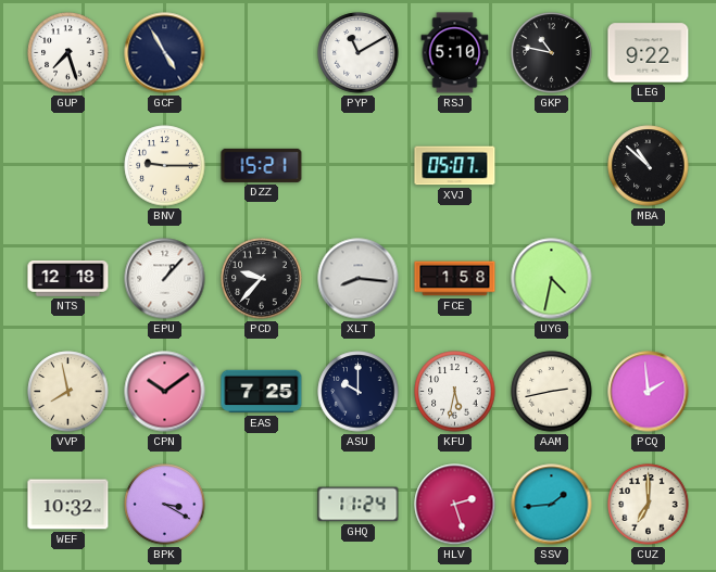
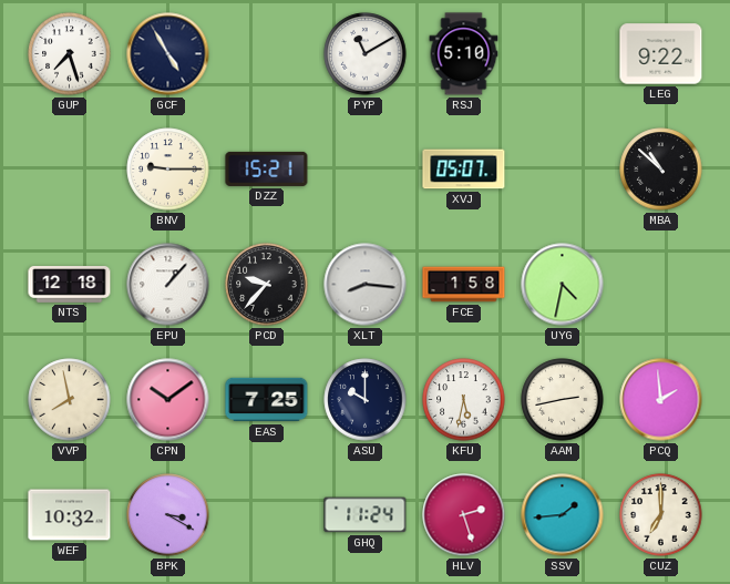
GKP: 10:47 -> none
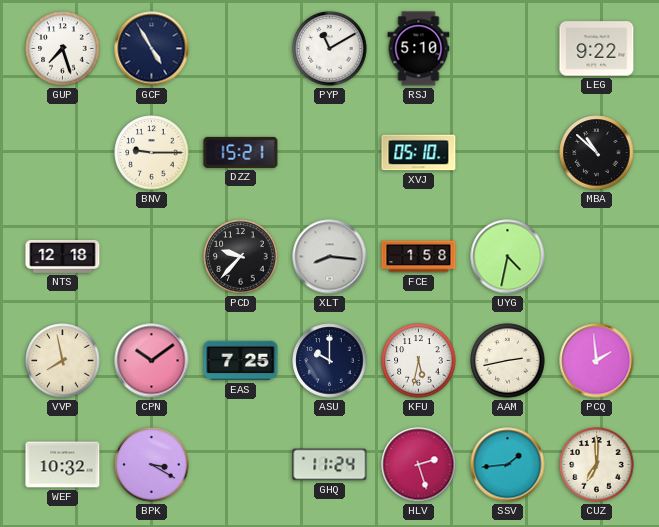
XVJ: 05:07 -> 05:10
EPU: 1:07 -> none
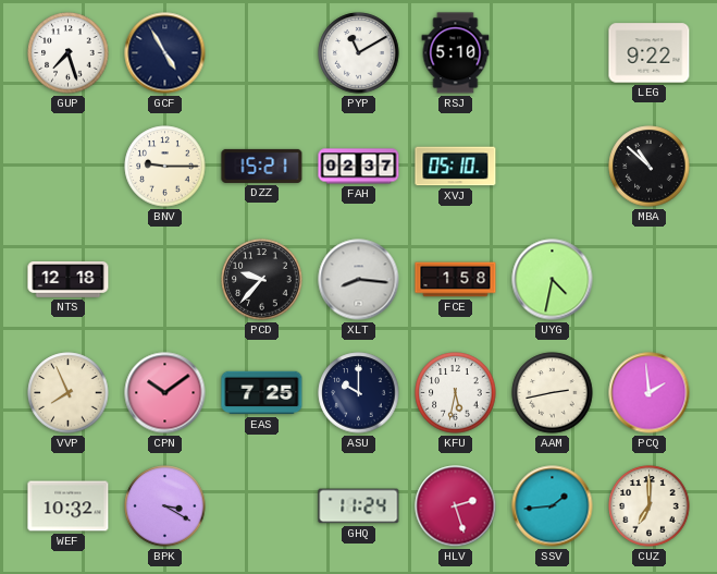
FAH: none -> 02:37
VVP: 7:58 -> 7:56
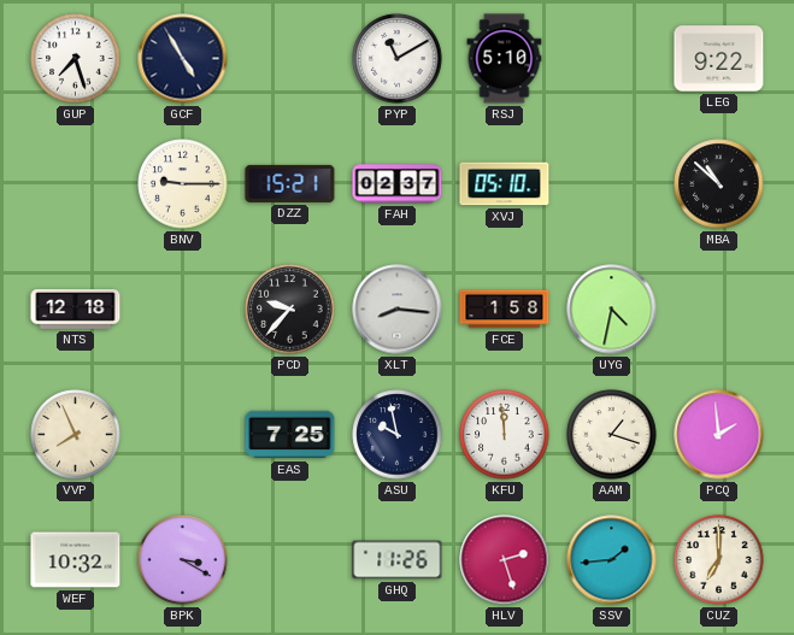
CPN: 10:09 -> none
ASU: 10:00 -> 9:58
KFU: 5:32 -> 11:59
AAM: 2:43 -> 1:18
GHQ: 11:24 -> 11:26
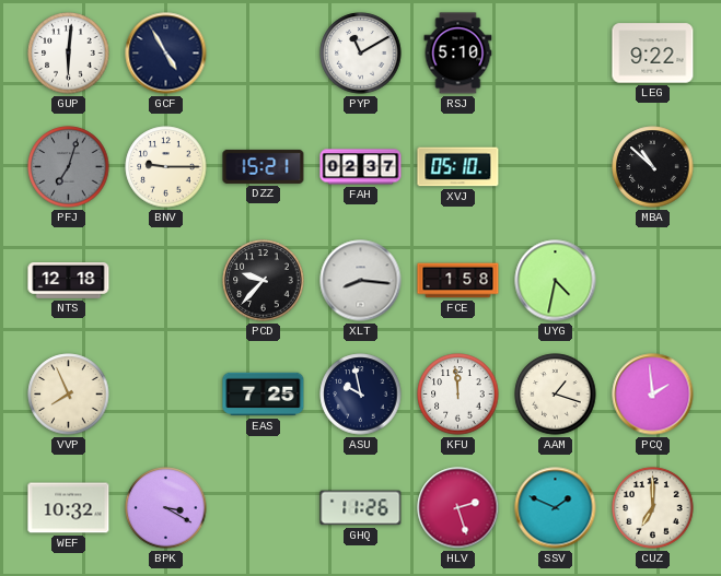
GUP: 7:27 -> 6:01
PFJ: none -> 7:03
SSV: 1:44 -> 1:49
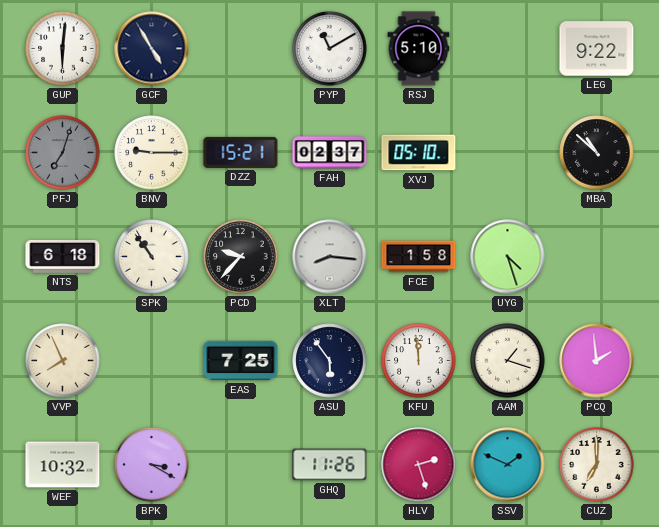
NTS: 12:18 -> 6:18
SPK: none -> 10:54
UYG: 4:32 -> 4:27
ASU: 9:58 -> 5:54
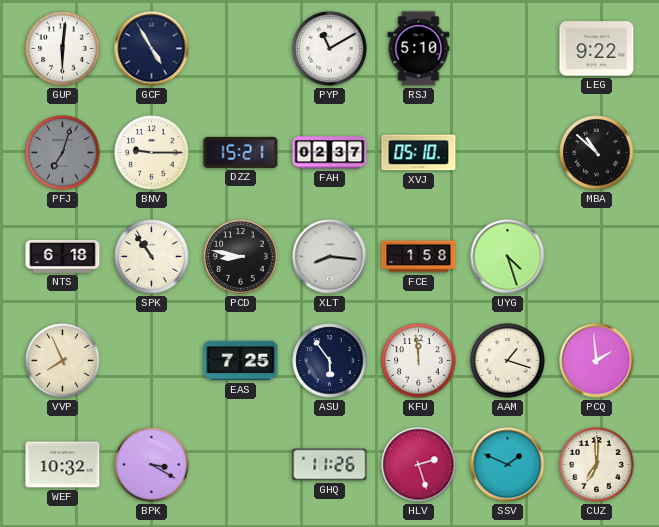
PCD: 9:37 -> 8:47
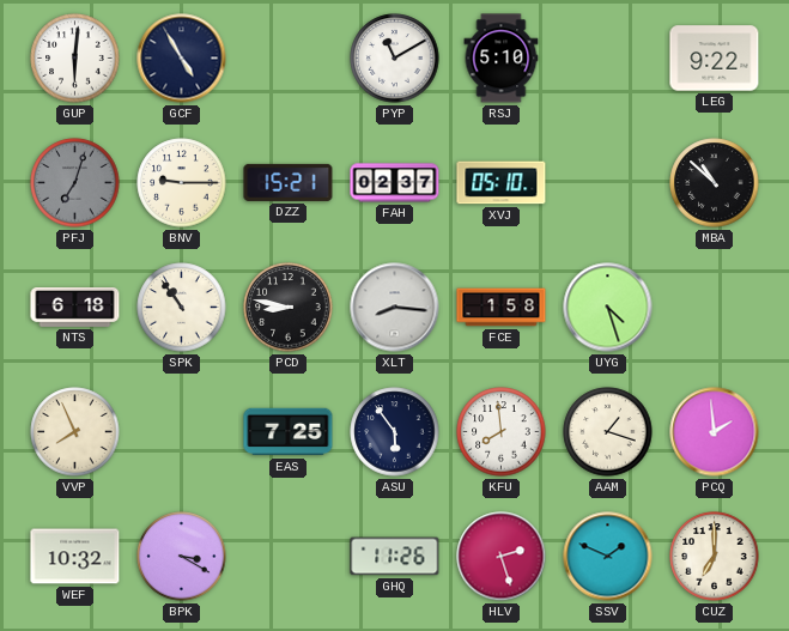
KFU: 11:59 -> 7:59
